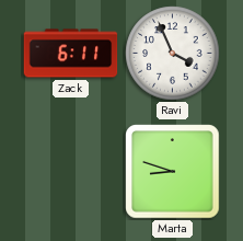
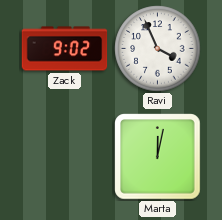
Zack: 6:11 -> 9:02
Marta: 8:48 -> 12:02
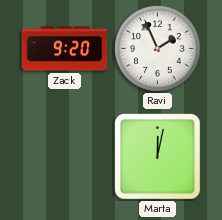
Zack: 9:02 -> 9:20
Ravi: 3:56 -> 1:56
